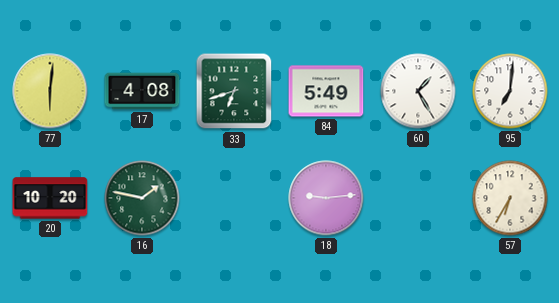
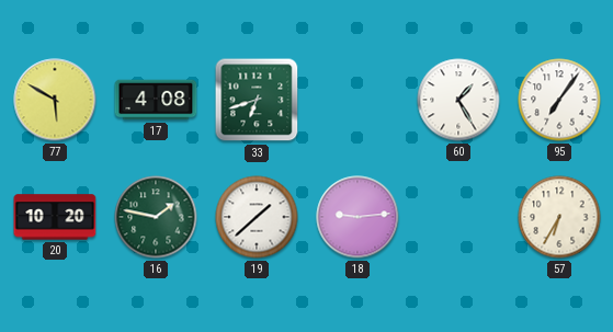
77: 6:01 -> 5:50
84: 5:49 -> none
95: 7:01 -> 7:06
19: none -> 1:38
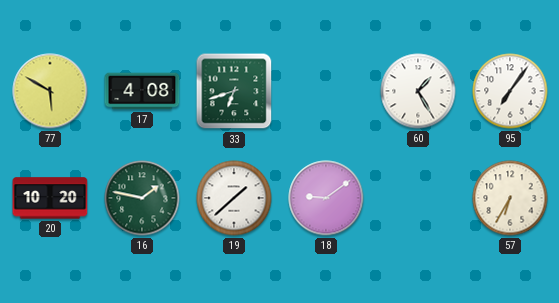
18: 9:14 -> 9:09
